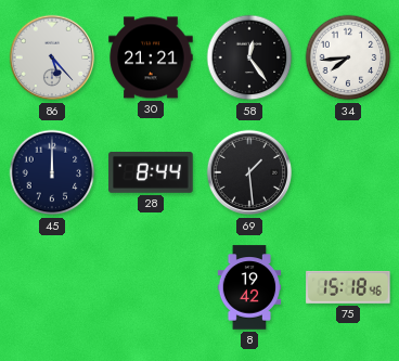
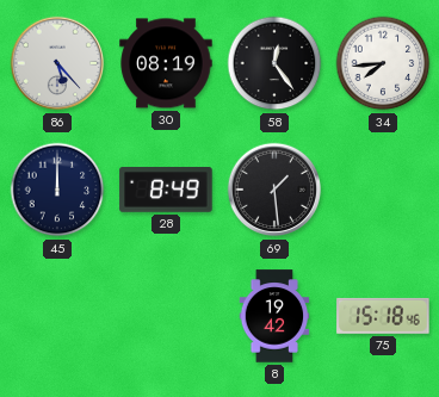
30: 21:21 -> 08:19
28: 8:44 -> 8:49
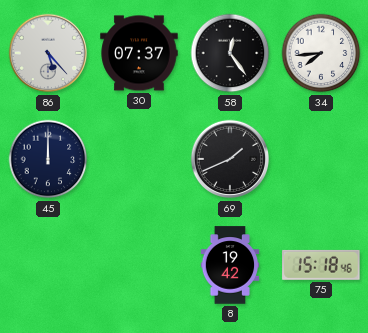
30: 08:19 -> 07:37
28: 8:49 -> none
69: 1:29 -> 1:41
